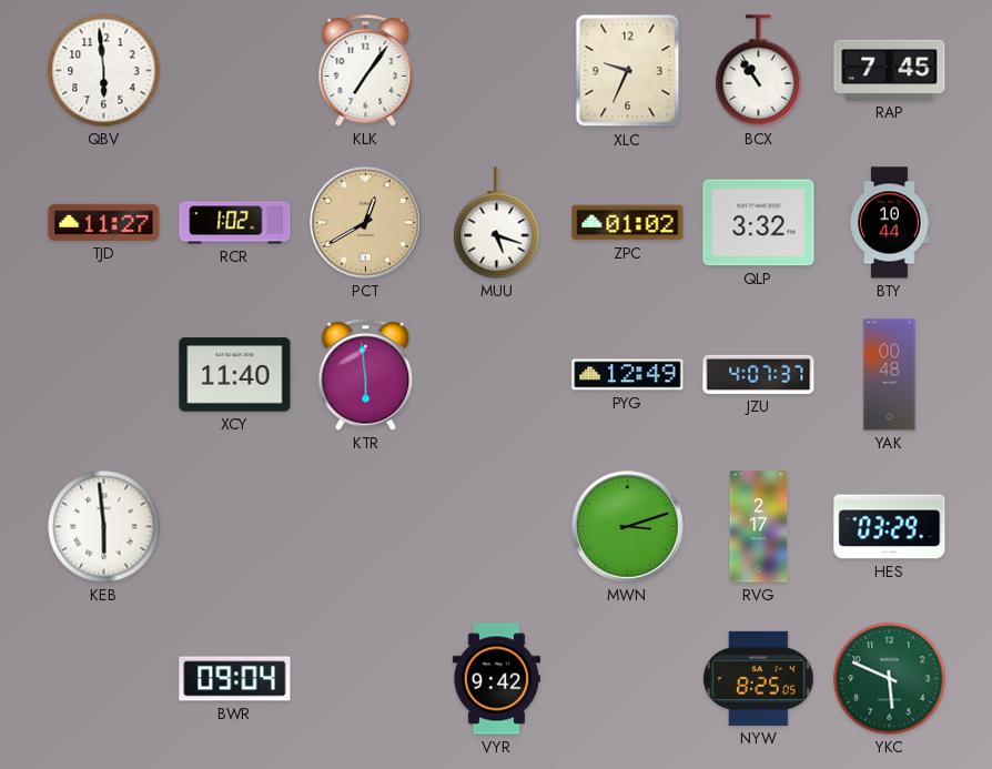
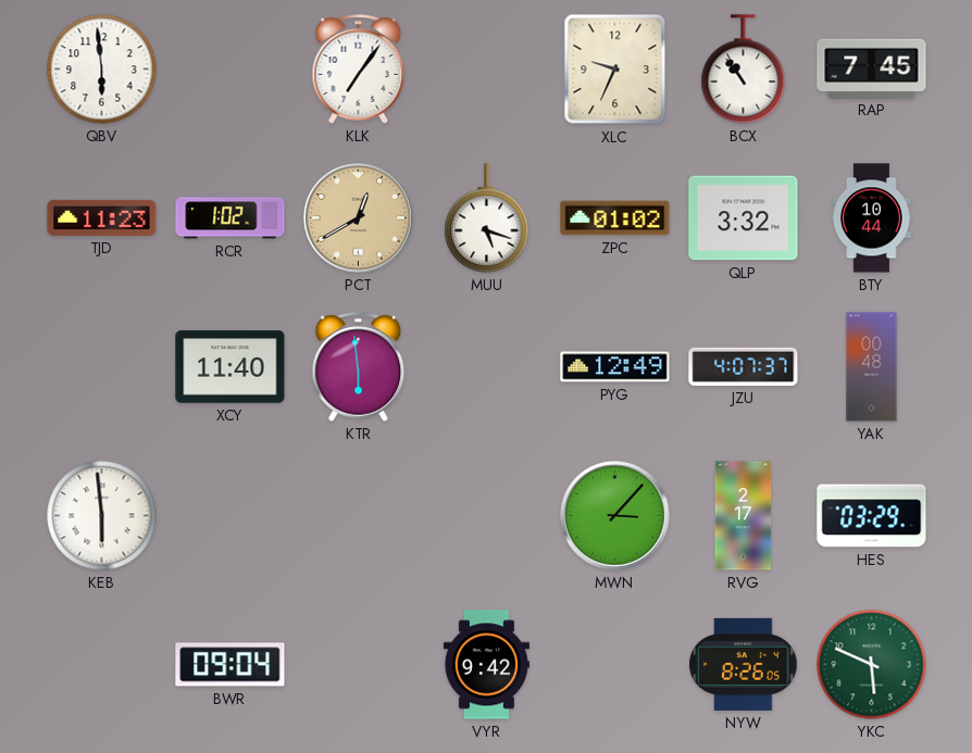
TJD: 11:27 -> 11:23
MWN: 3:12 -> 3:07
NYW: 8:25 -> 8:26
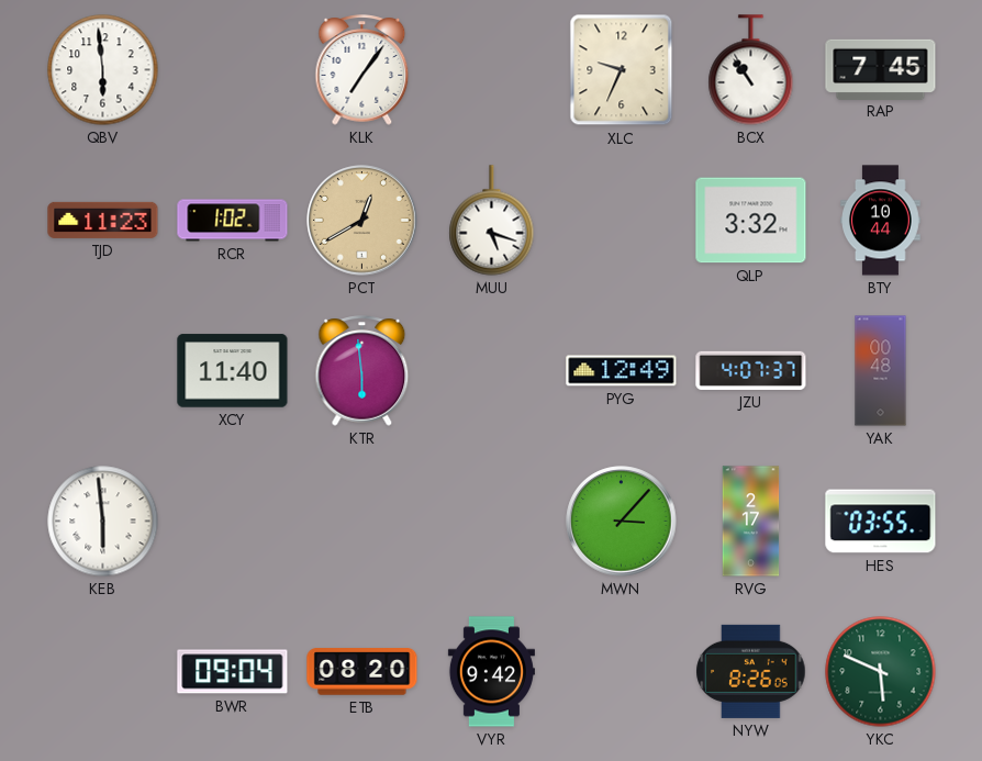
ZPC: 01:02 -> none
HES: 03:29 -> 03:55
ETB: none -> 08:20
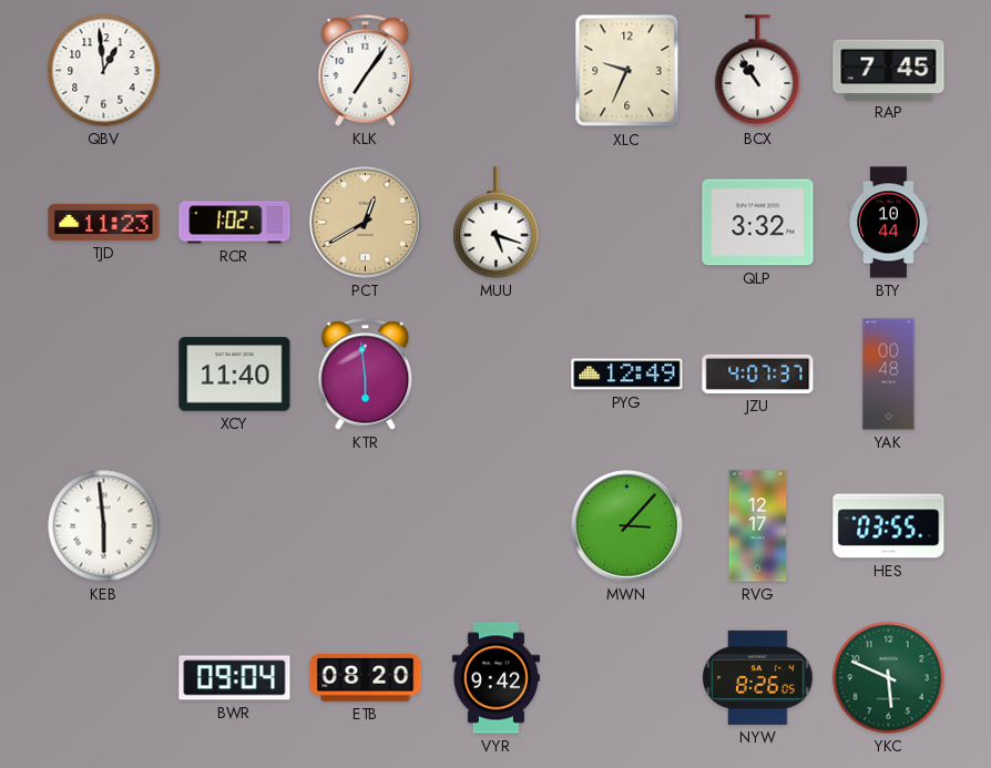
QBV: 5:59 -> 12:59
RVG: 2:17 -> 12:17
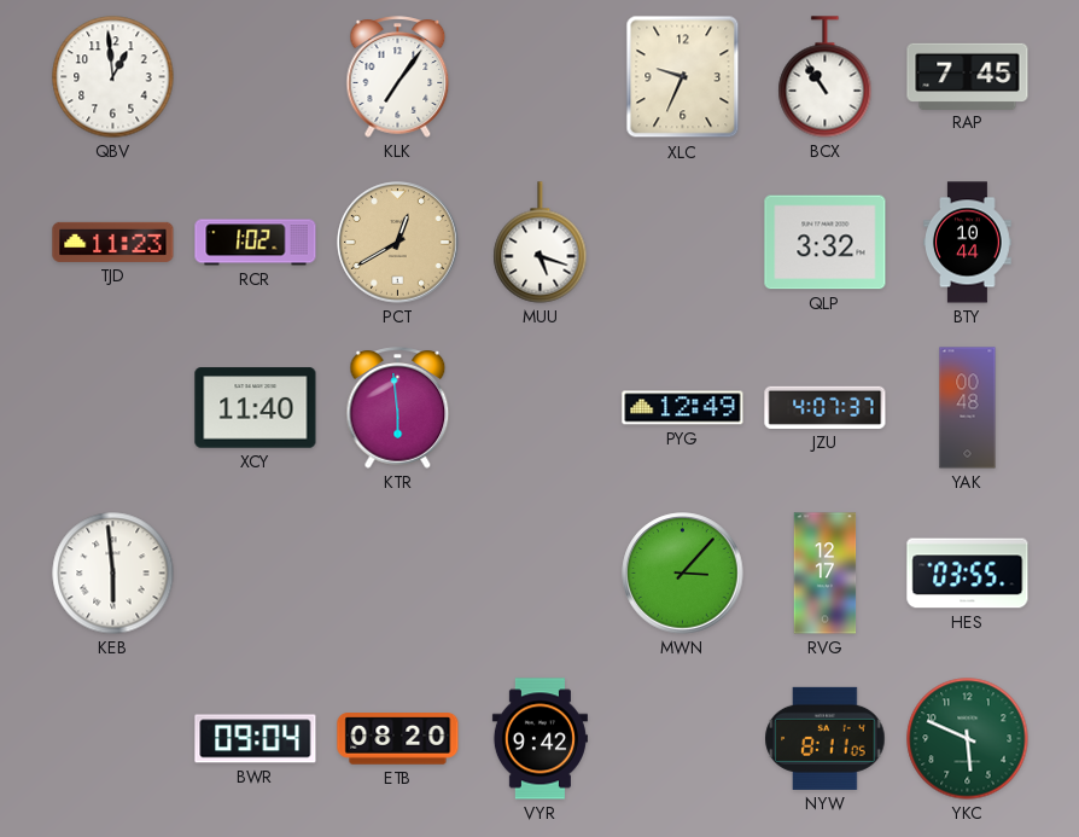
NYW: 8:26 -> 8:11
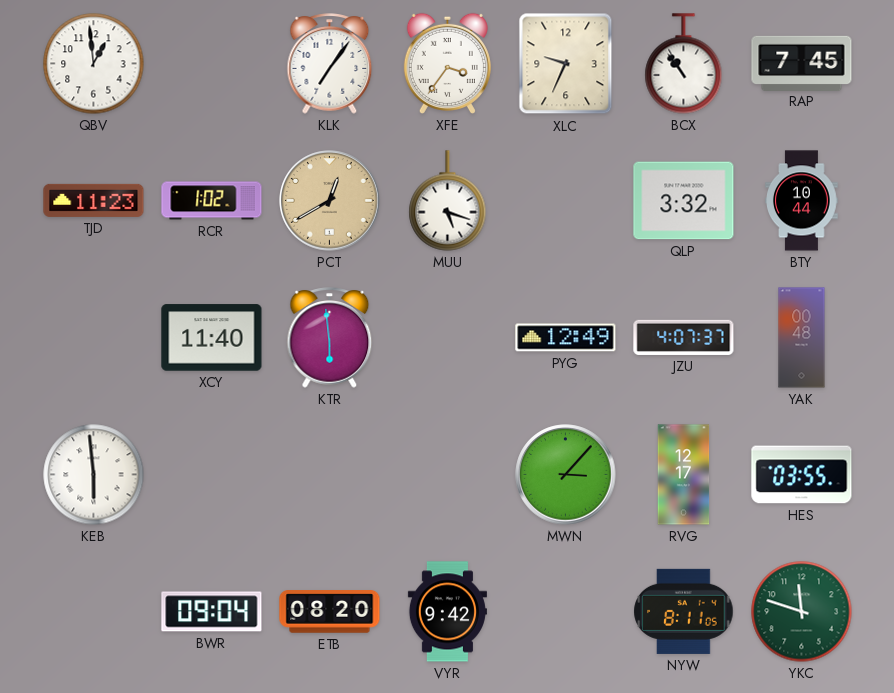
XFE: none -> 3:36
YKC: 5:49 -> 11:48
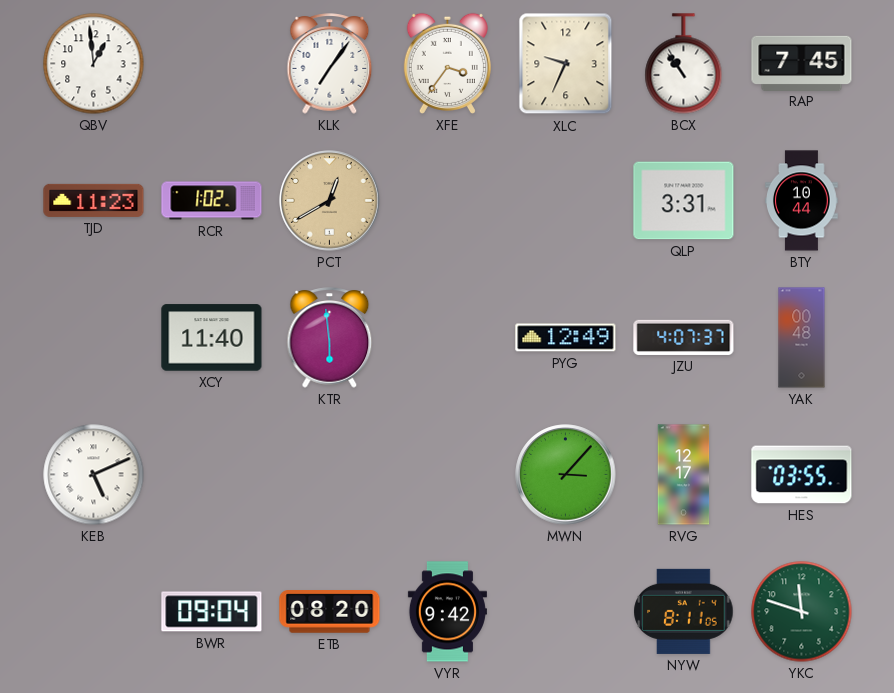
MUU: 5:18 -> none
QLP: 3:32 -> 3:31
KEB: 5:59 -> 5:11
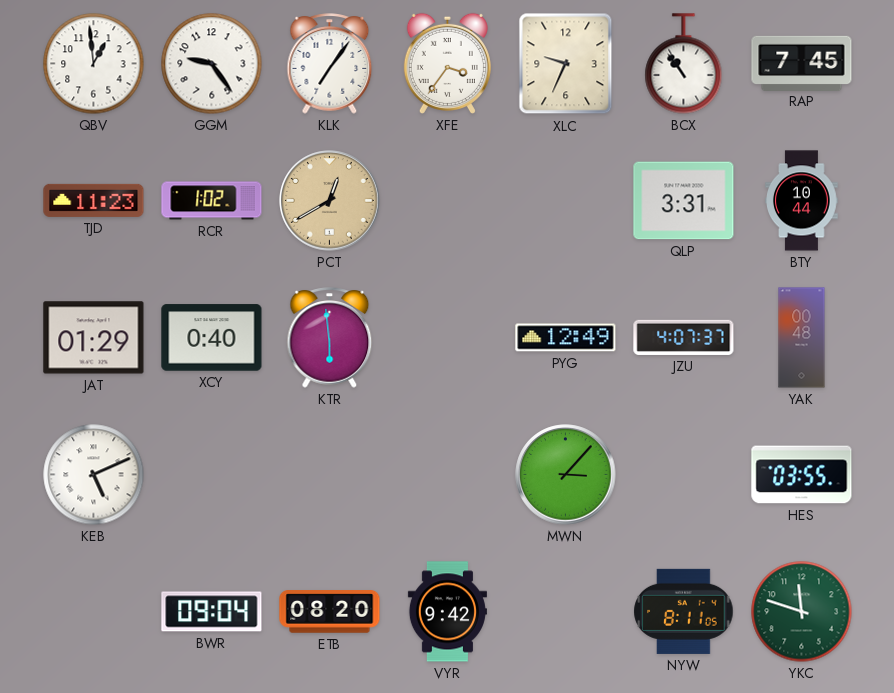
GGM: none -> 9:24
JAT: none -> 01:29
XCY: 11:40 -> 0:40
RVG: 12:17 -> none
